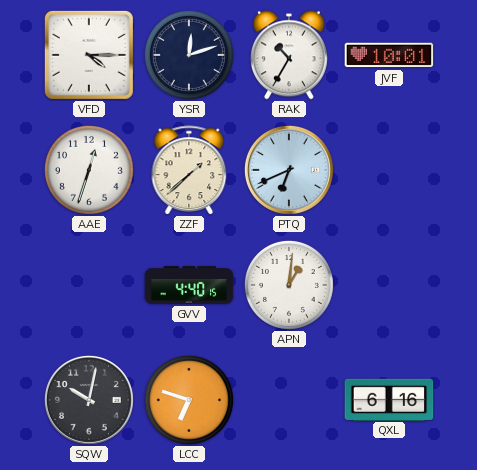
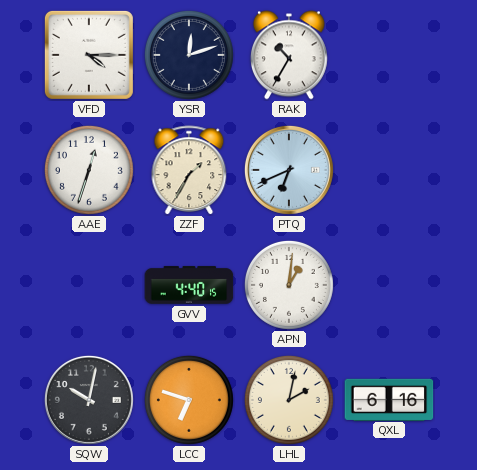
JVF: 10:01 -> none
ZZF: 1:38 -> 1:35
LHL: none -> 2:02
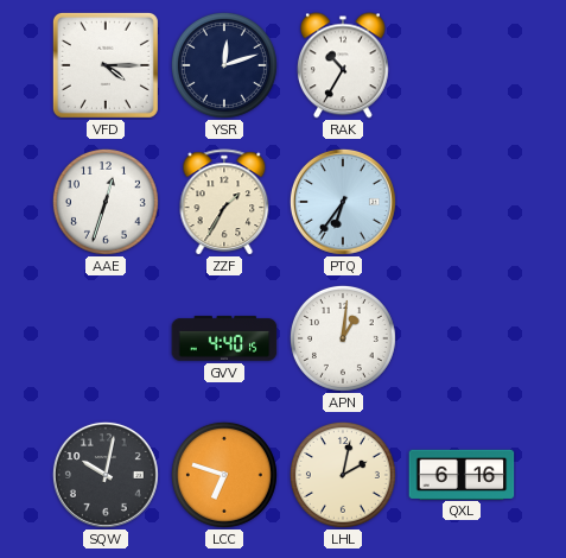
PTQ: 6:41 -> 6:36
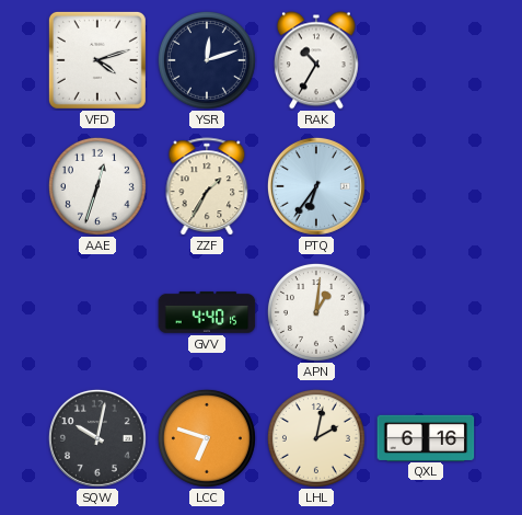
VFD: 4:15 -> 4:12
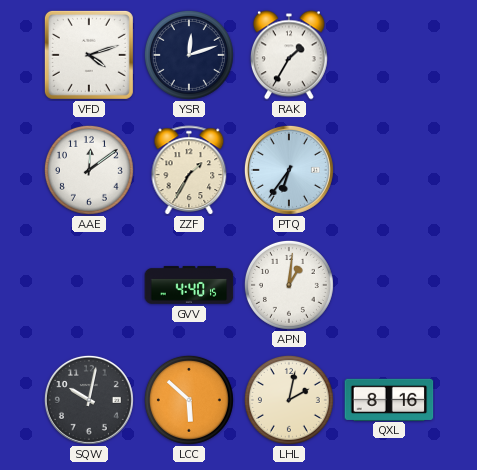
RAK: 10:35 -> 1:35
AAE: 12:33 -> 12:09
LCC: 6:48 -> 5:52
QXL: 6:16 -> 8:16
